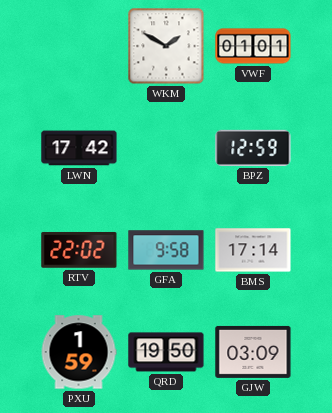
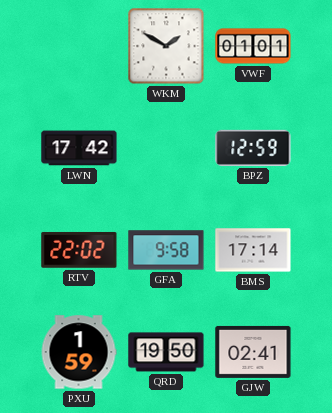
GJW: 03:09 -> 02:41
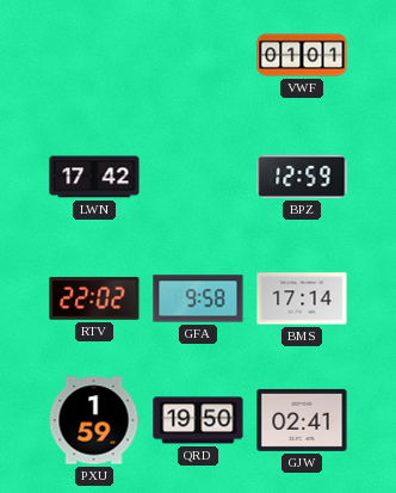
WKM: 1:50 -> none
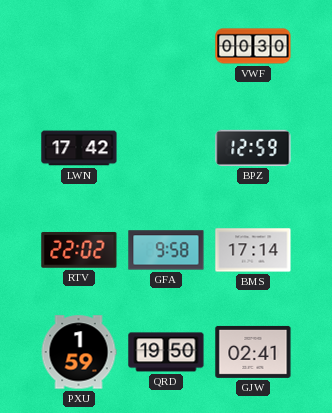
VWF: 01:01 -> 00:30
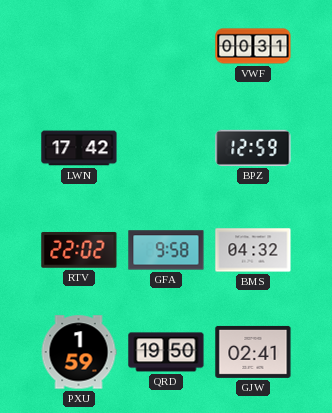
VWF: 00:30 -> 00:31
BMS: 17:14 -> 04:32
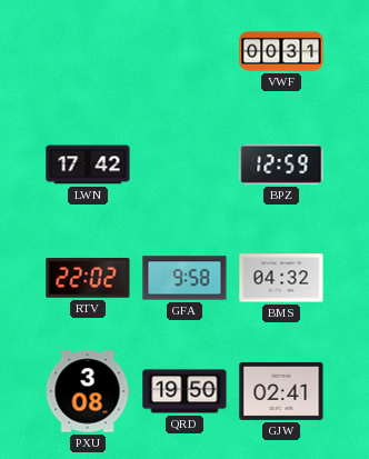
PXU: 1:59 -> 3:08
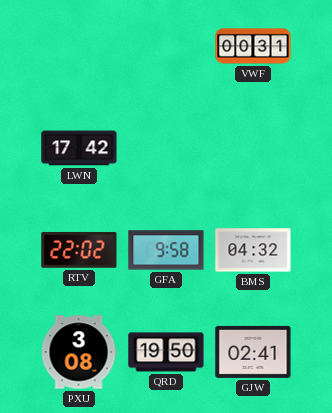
BPZ: 12:59 -> none
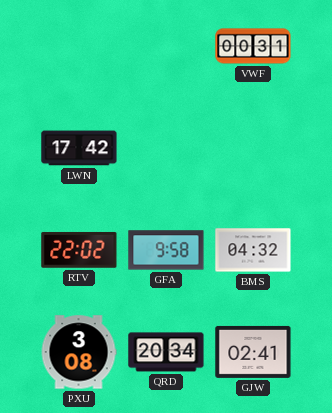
QRD: 19:50 -> 20:34
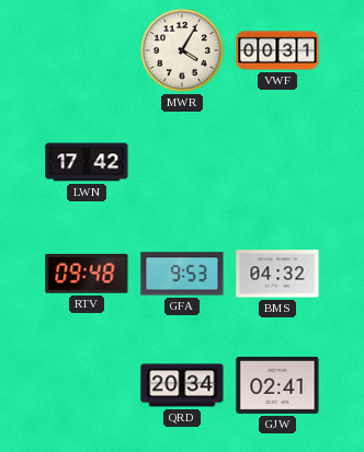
MWR: none -> 4:05
RTV: 22:02 -> 09:48
GFA: 9:58 -> 9:53
PXU: 3:08 -> none
